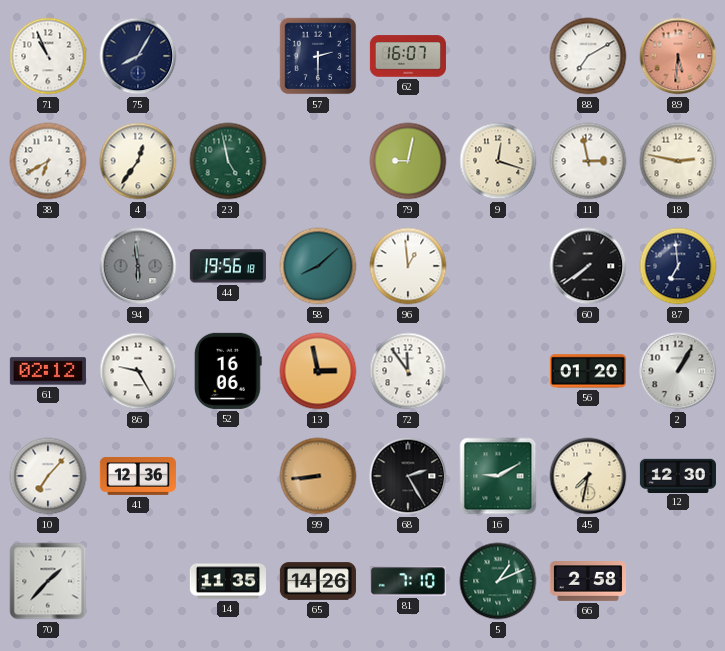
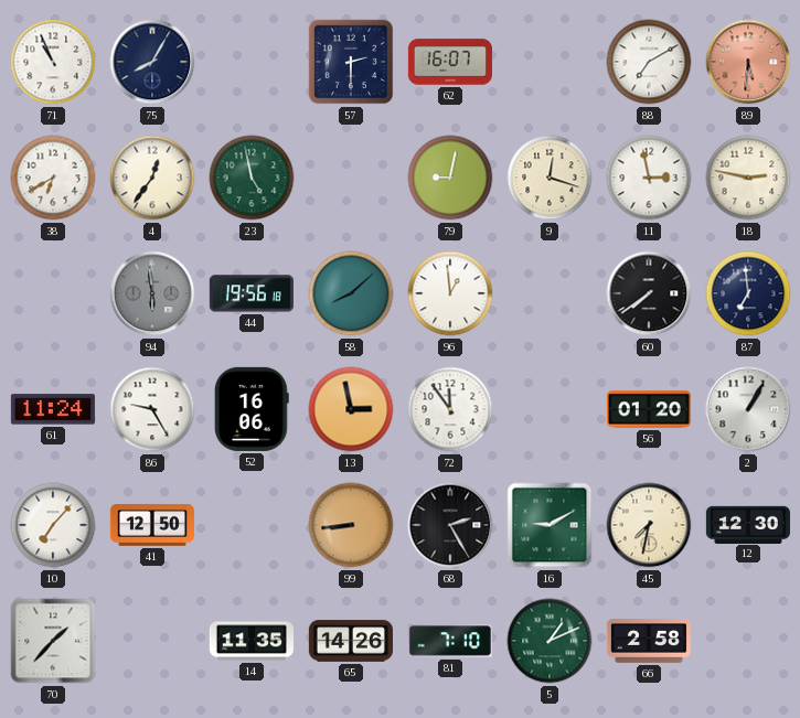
61: 02:12 -> 11:24
41: 12:36 -> 12:50
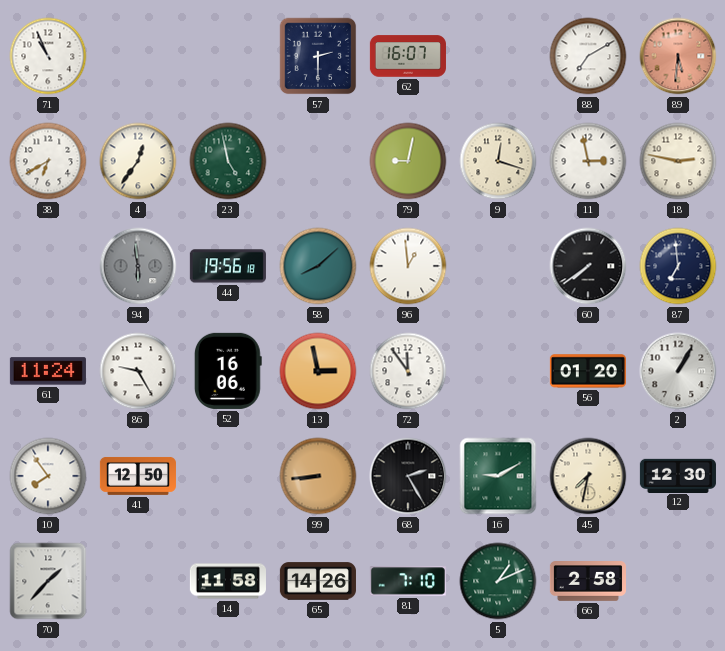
75: 8:05 -> none
10: 7:07 -> 7:54
14: 11:35 -> 11:58
